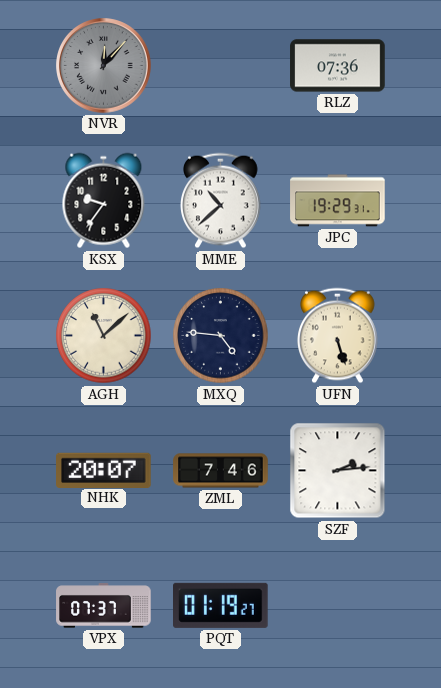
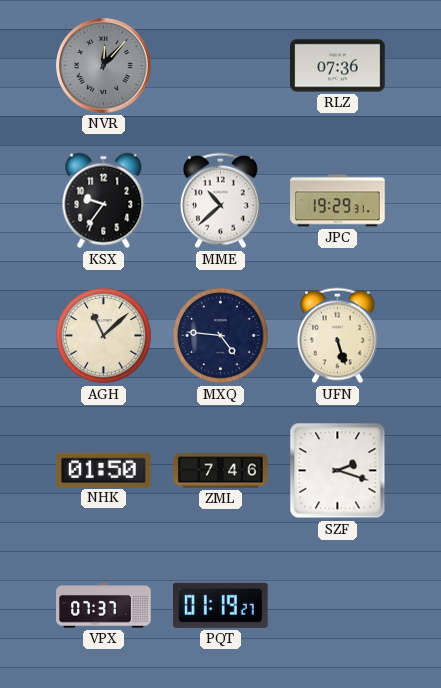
NHK: 20:07 -> 01:50
SZF: 2:14 -> 2:18
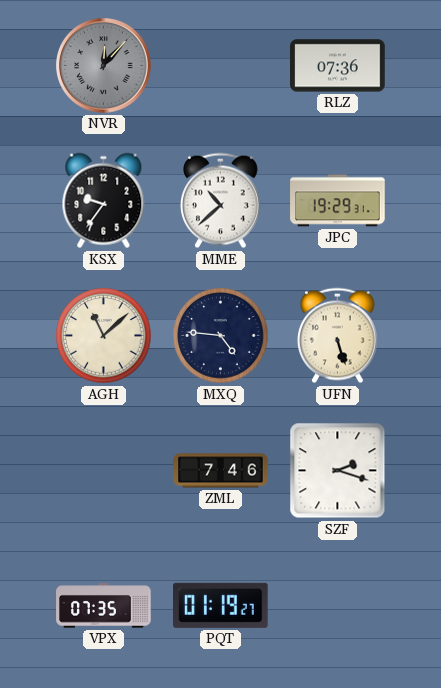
NHK: 01:50 -> none
VPX: 07:37 -> 07:35
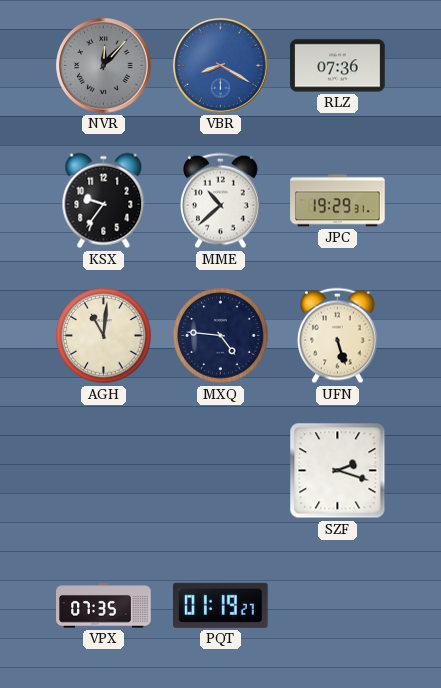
VBR: none -> 8:20
AGH: 11:08 -> 11:01
ZML: 7:46 -> none
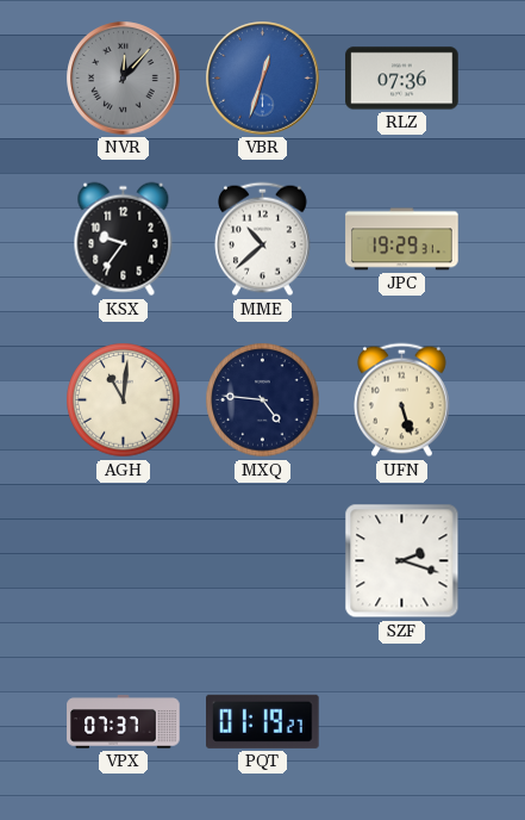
VBR: 8:20 -> 12:33
VPX: 07:35 -> 07:37
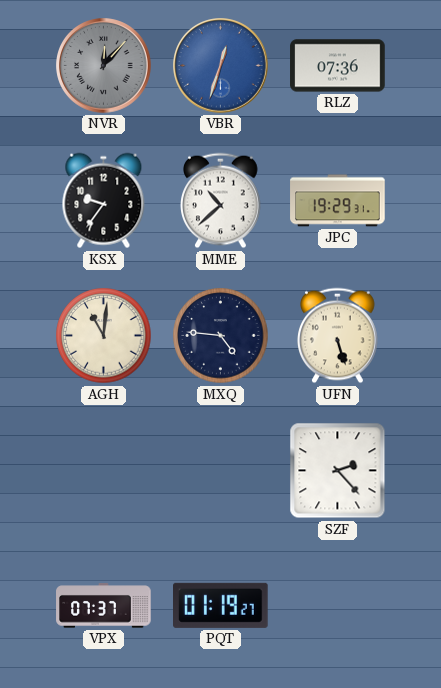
SZF: 2:18 -> 2:23
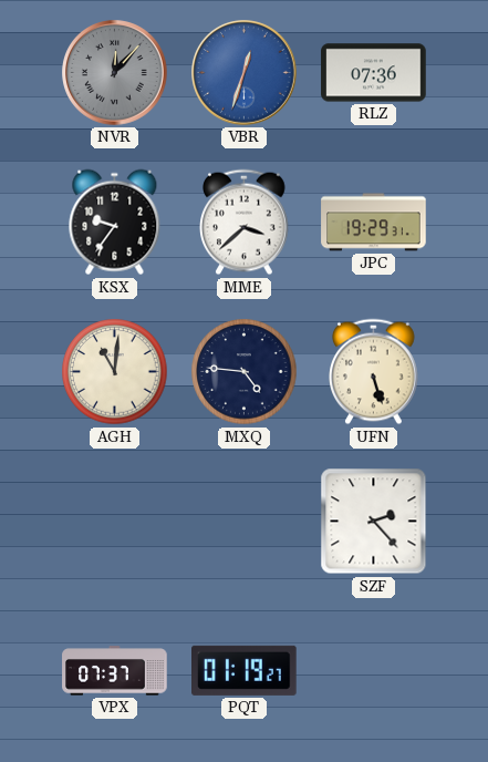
MME: 10:38 -> 3:38
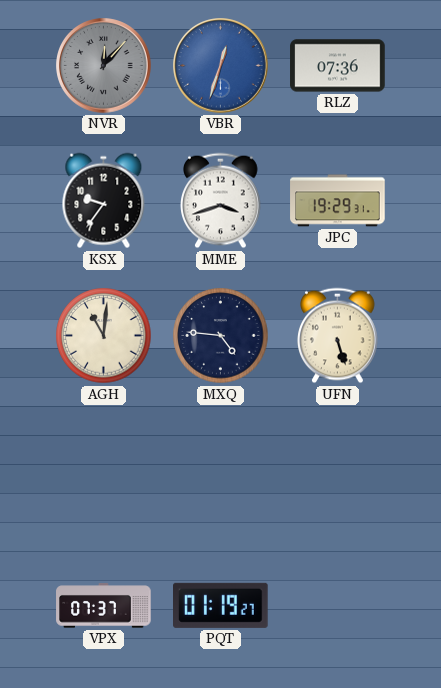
MME: 3:38 -> 3:42
SZF: 2:23 -> none
